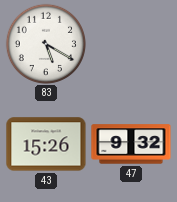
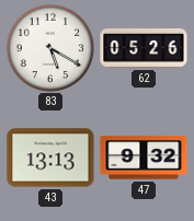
62: none -> 05:26
43: 15:26 -> 13:13
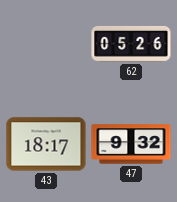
83: 5:20 -> none
43: 13:13 -> 18:17
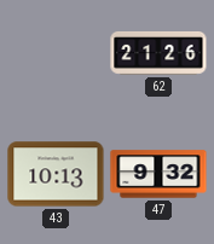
62: 05:26 -> 21:26
43: 18:17 -> 10:13
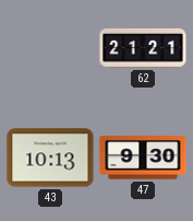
62: 21:26 -> 21:21
47: 9:32 -> 9:30
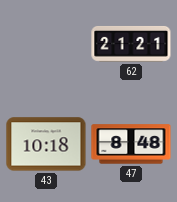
43: 10:13 -> 10:18
47: 9:30 -> 8:48
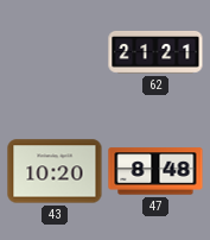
43: 10:18 -> 10:20
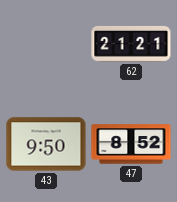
43: 10:20 -> 9:50
47: 8:48 -> 8:52
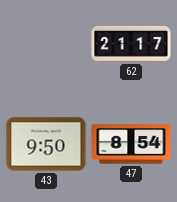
62: 21:21 -> 21:17
47: 8:52 -> 8:54
